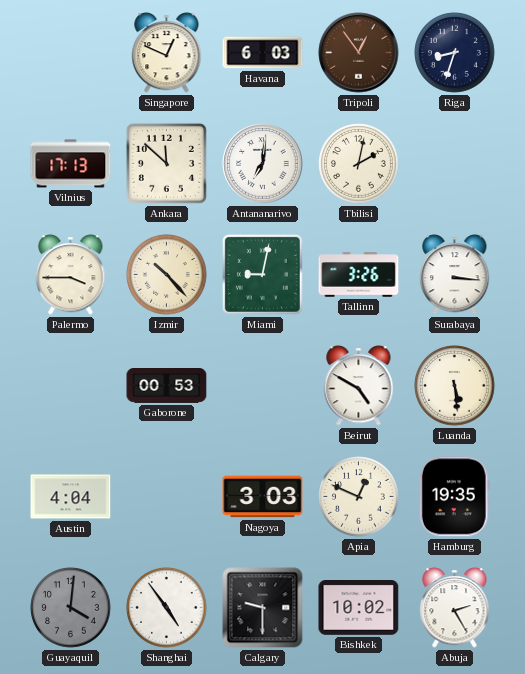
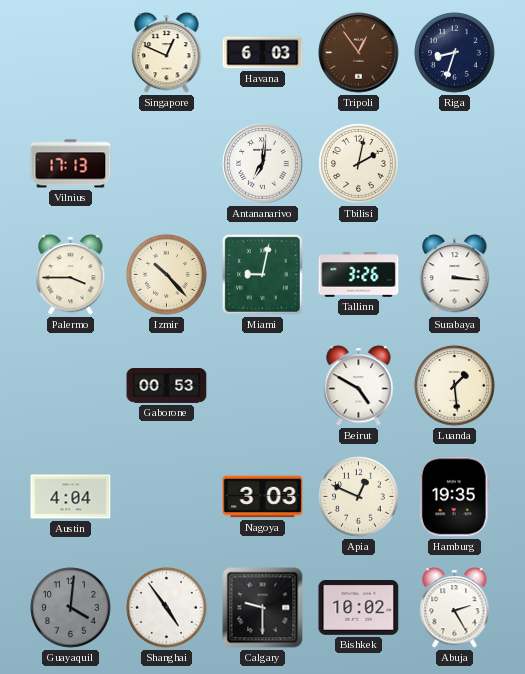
Ankara: 11:52 -> none
Luanda: 5:29 -> 1:29
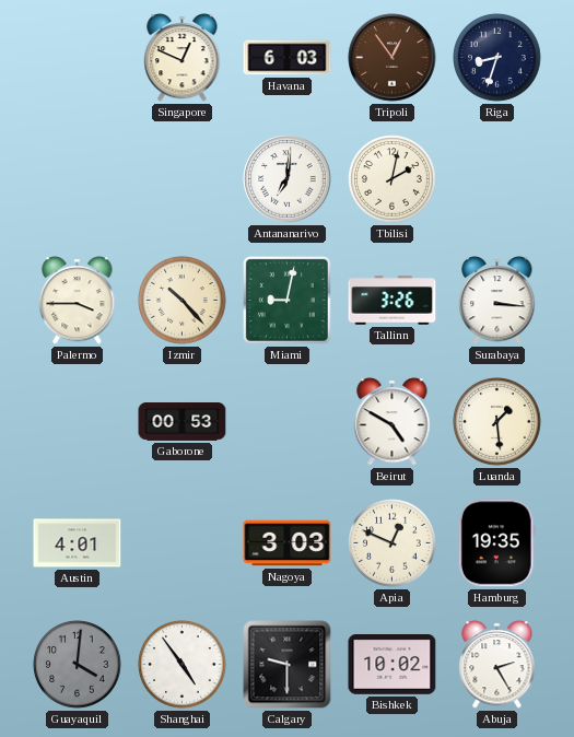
Vilnius: 17:13 -> none
Austin: 4:04 -> 4:01
